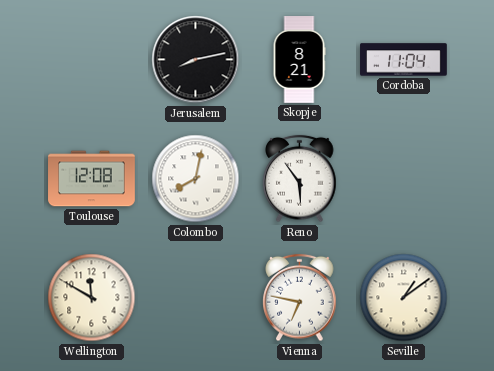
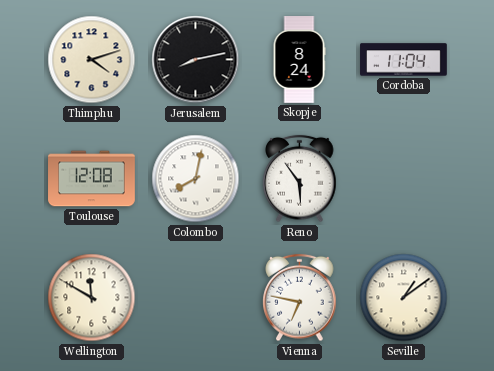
Thimphu: none -> 4:12
Skopje: 8:21 -> 8:24
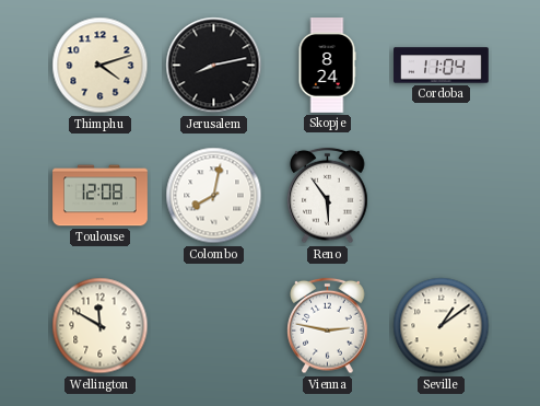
Vienna: 6:47 -> 2:47
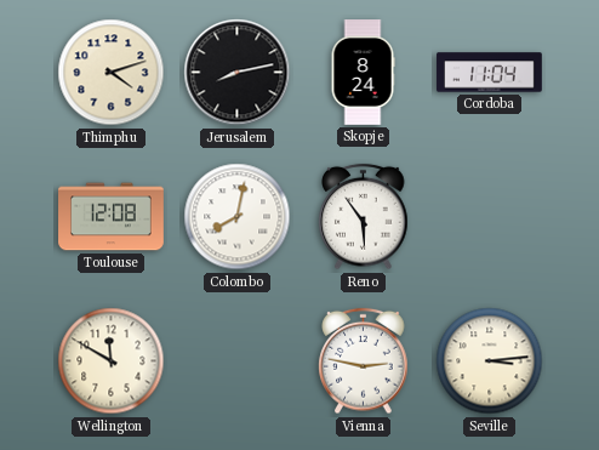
Seville: 1:09 -> 3:14
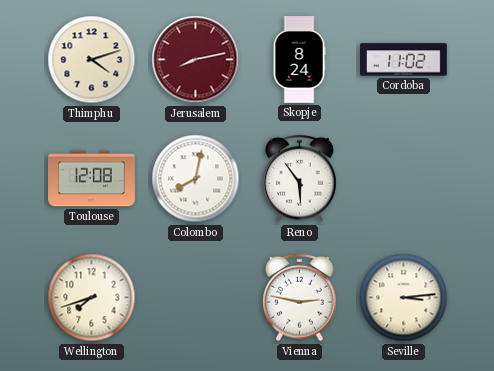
Jerusalem dial: black -> burgundy
Cordoba: 11:04 -> 11:02
Wellington: 11:50 -> 7:42
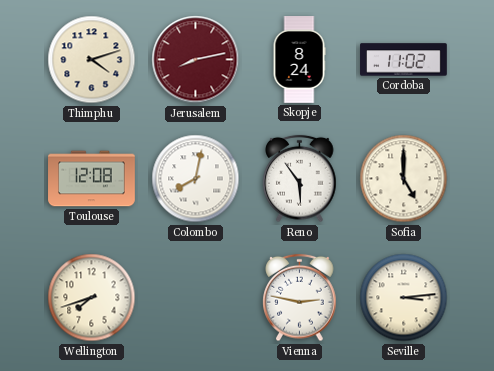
Sofia: none -> 5:00
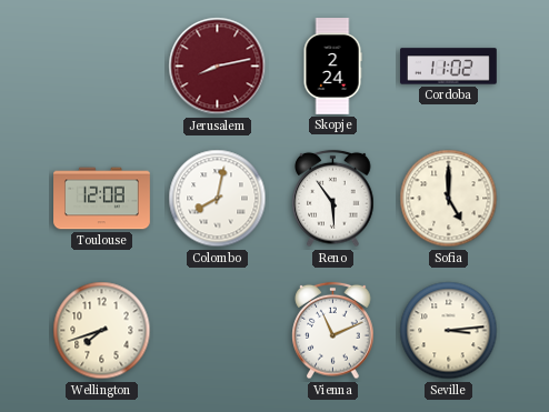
Thimphu: 4:12 -> none
Skopje: 8:24 -> 2:24
Vienna: 2:47 -> 11:11
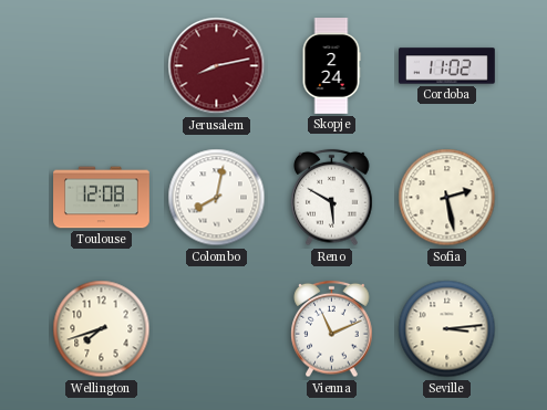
Reno: 5:54 -> 5:50
Sofia: 5:00 -> 2:28
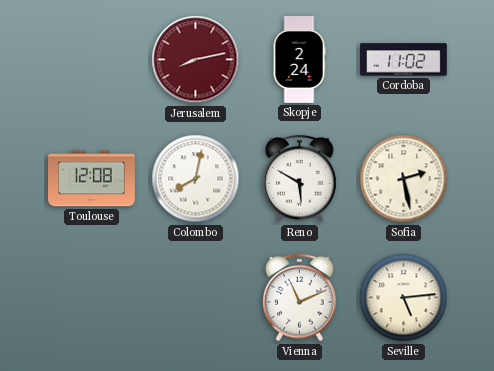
Wellington: 7:42 -> none
Seville: 3:14 -> 5:14
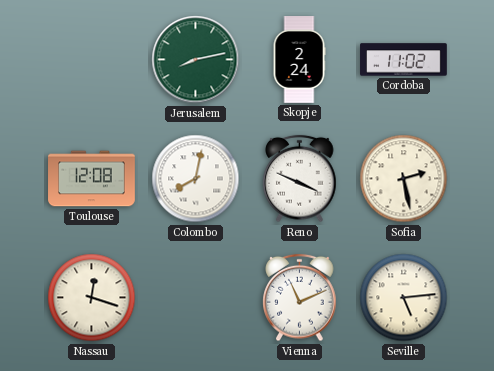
Jerusalem dial: burgundy -> green
Reno: 5:50 -> 3:49
Nassau: none -> 12:18
